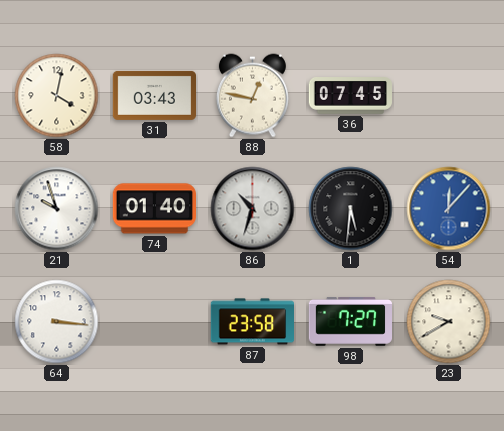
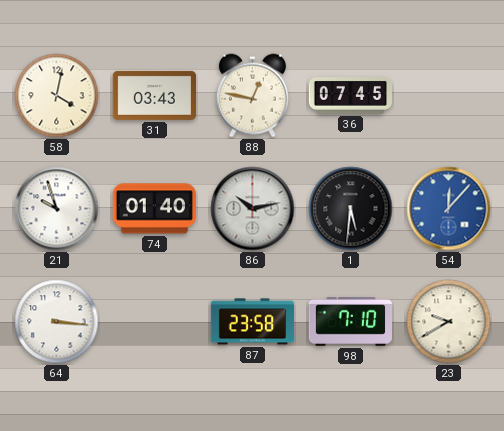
86: 10:33 -> 10:13
98: 7:27 -> 7:10
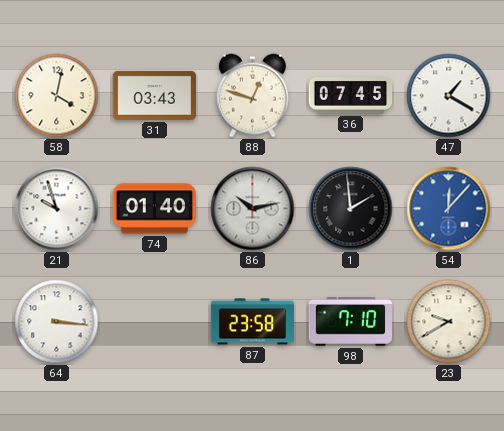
88: 12:47 -> 12:48
47: none -> 1:20
1: 5:31 -> 1:59
